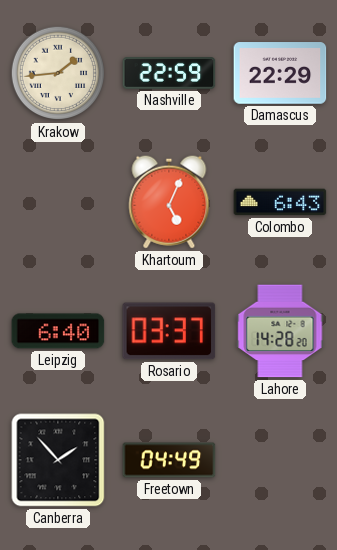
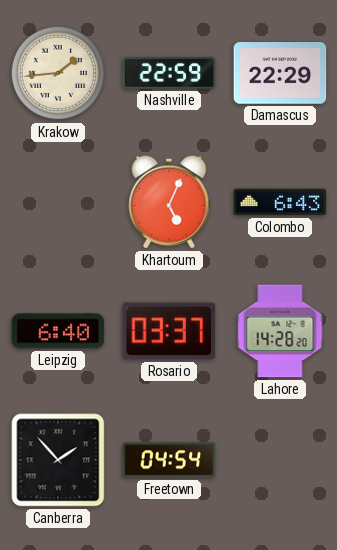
Freetown: 04:49 -> 04:54
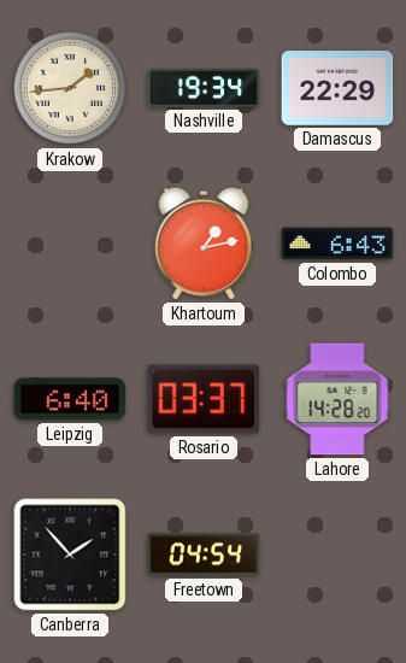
Nashville: 22:59 -> 19:34
Khartoum: 5:04 -> 1:13
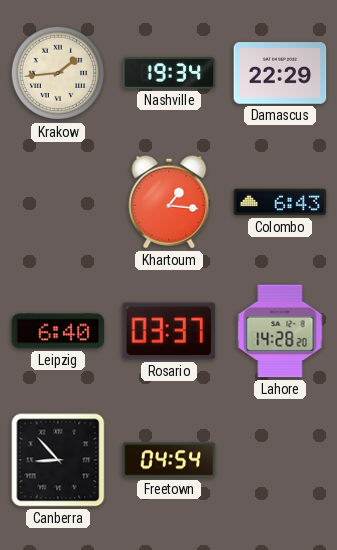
Khartoum: 1:13 -> 1:16
Canberra: 1:53 -> 8:53
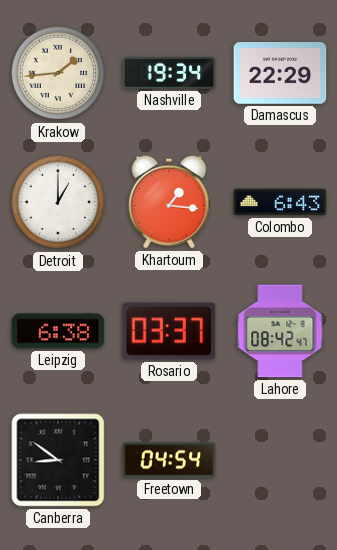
Detroit: none -> 1:00
Leipzig: 6:40 -> 6:38
Lahore: 14:28 -> 08:42
Canberra: 8:53 -> 8:51
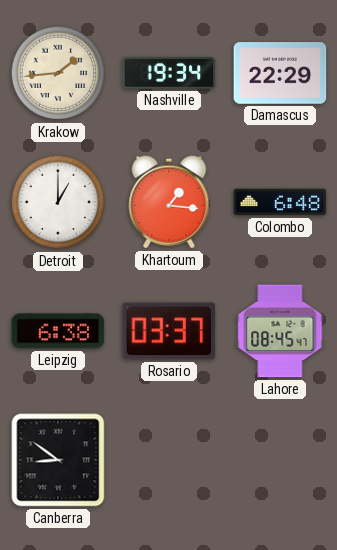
Colombo: 6:43 -> 6:48
Lahore: 08:42 -> 08:45
Freetown: 04:54 -> none
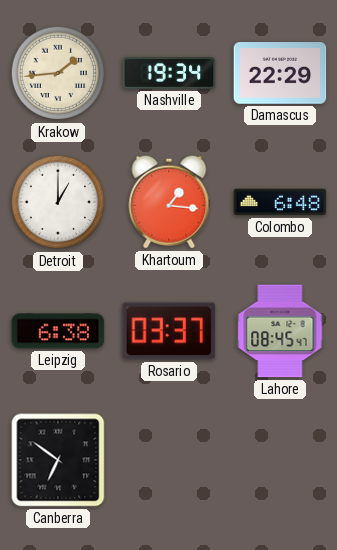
Canberra: 8:51 -> 6:51
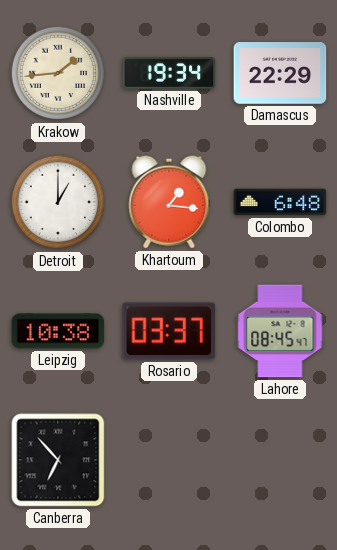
Leipzig: 6:38 -> 10:38
Canberra: 6:51 -> 6:53
